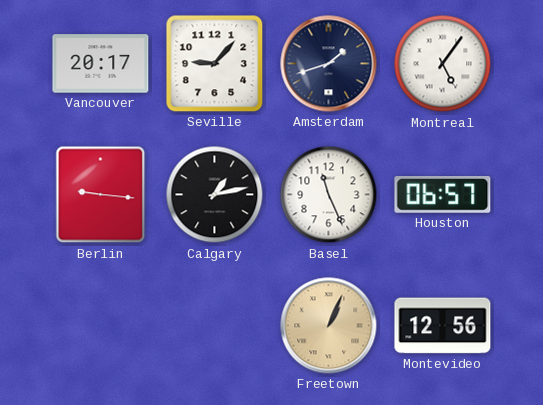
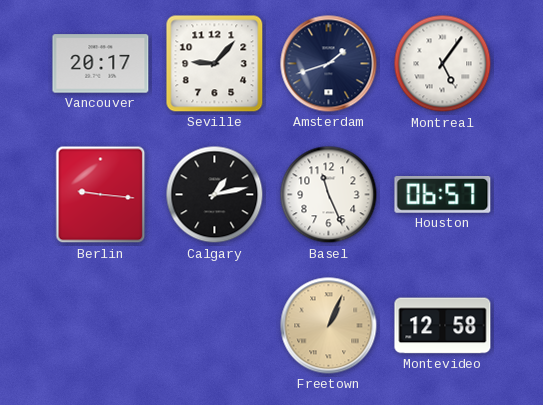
Montevideo: 12:56 -> 12:58
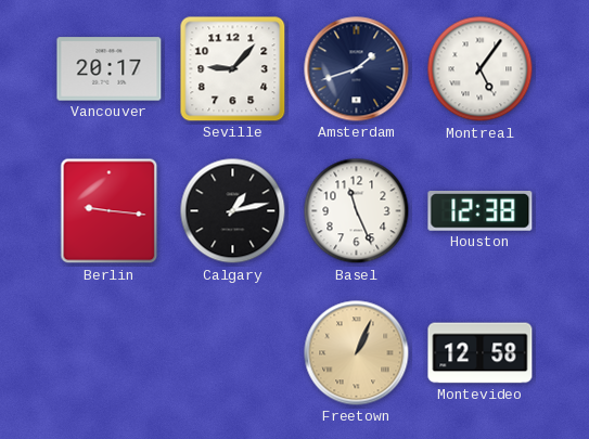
Houston: 06:57 -> 12:38
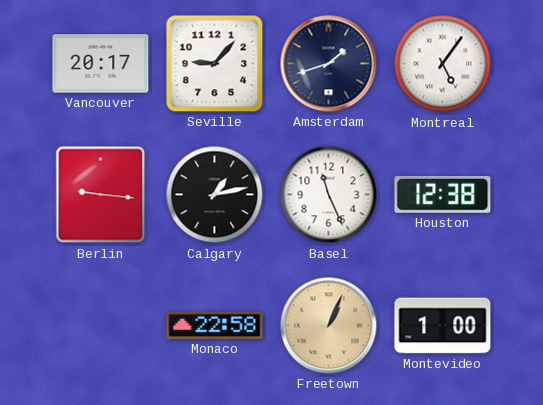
Monaco: none -> 22:58
Montevideo: 12:58 -> 1:00
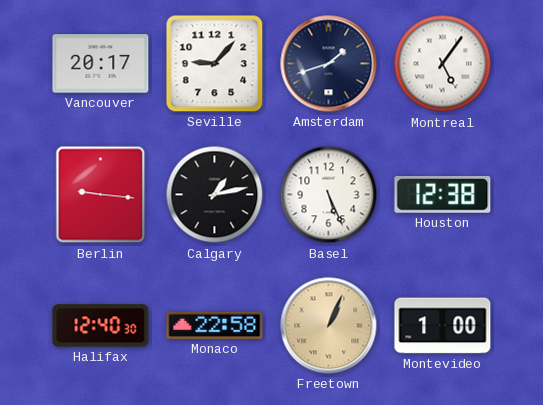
Basel: 11:26 -> 5:26
Halifax: none -> 12:40
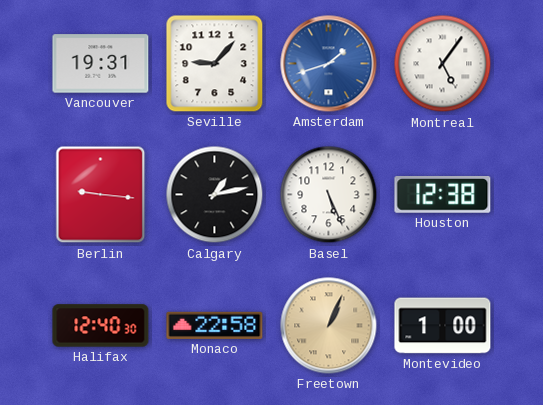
Vancouver: 20:17 -> 19:31
Amsterdam dial: navy -> blue
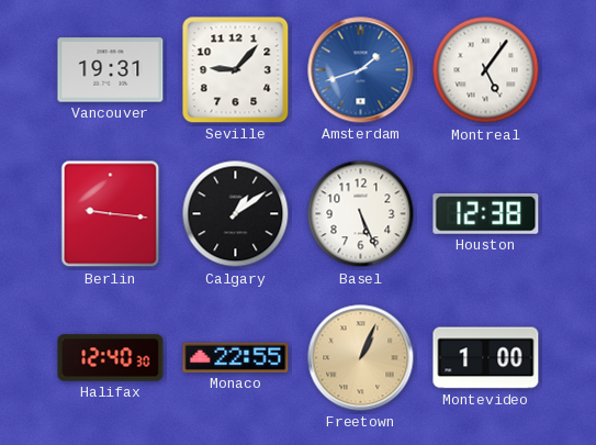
Calgary: 1:13 -> 1:09
Monaco: 22:58 -> 22:55
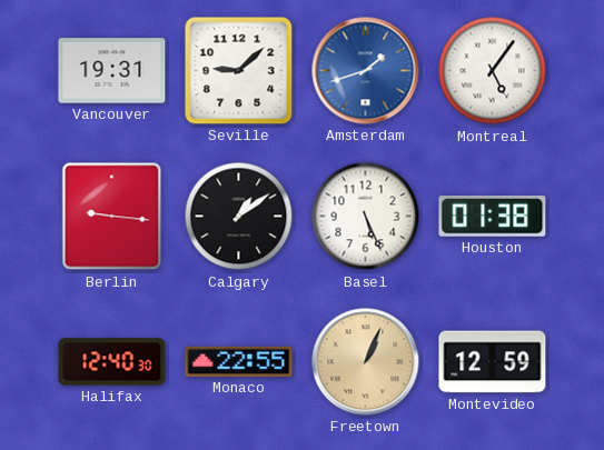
Seville: 9:07 -> 9:08
Houston: 12:38 -> 01:38
Montevideo: 1:00 -> 12:59
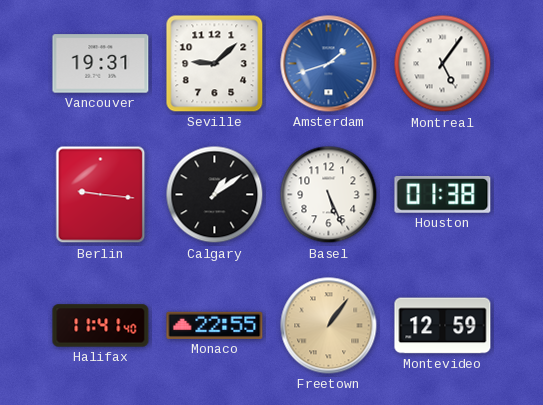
Halifax: 12:40 -> 11:41
Freetown: 1:04 -> 1:06
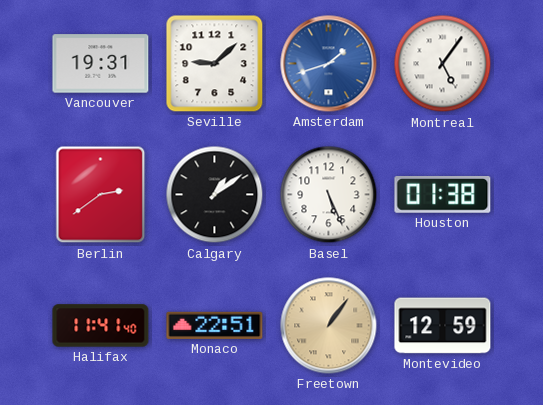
Berlin: 9:16 -> 2:39
Monaco: 22:55 -> 22:51
